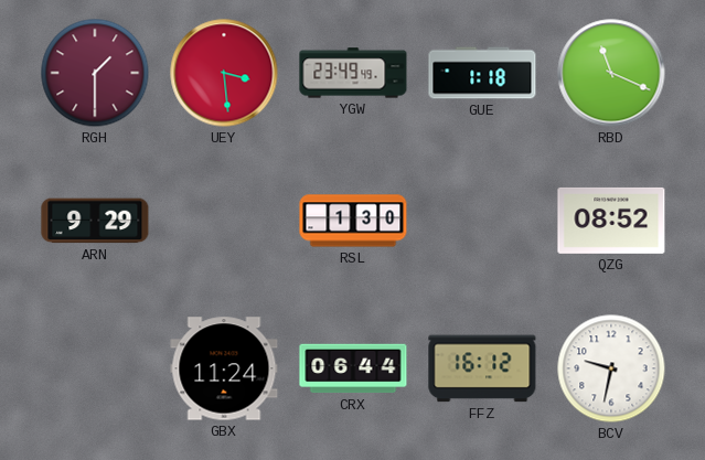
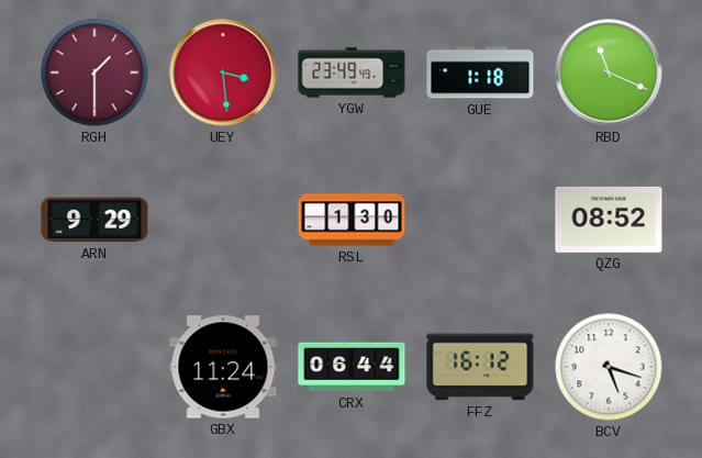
BCV: 9:32 -> 5:18
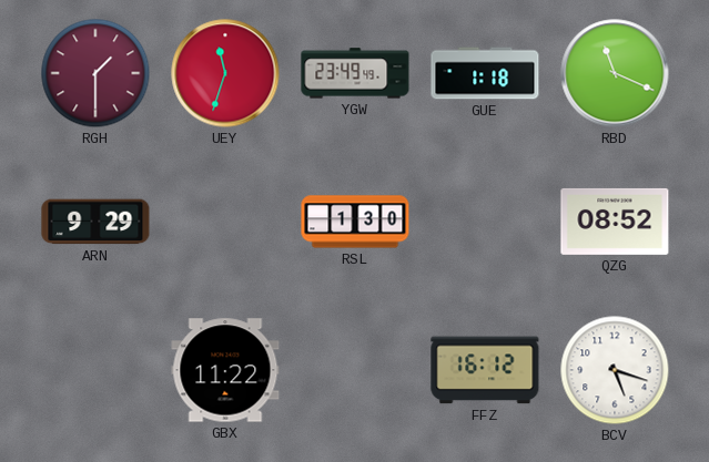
UEY: 3:29 -> 11:33
GBX: 11:24 -> 11:22
CRX: 06:44 -> none
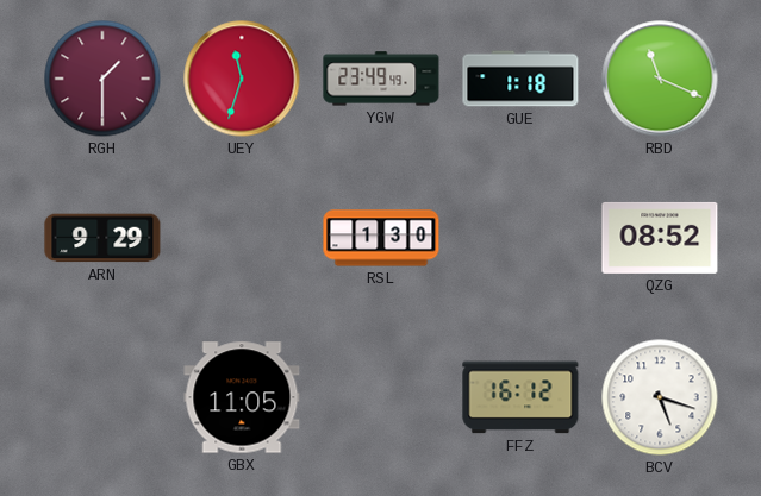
GBX: 11:22 -> 11:05
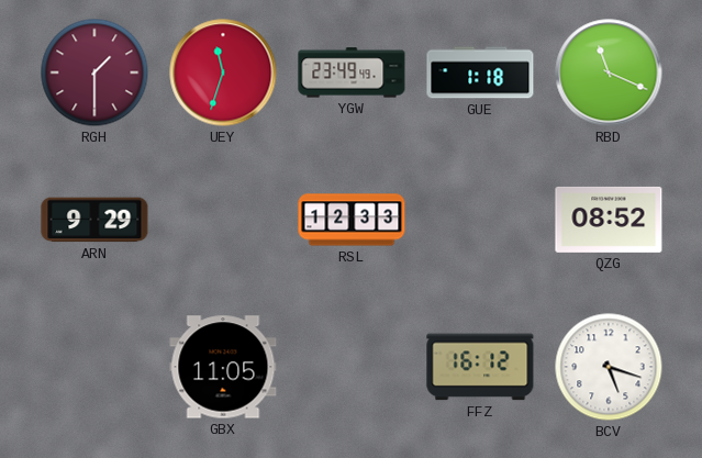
RSL: 1:30 -> 12:33
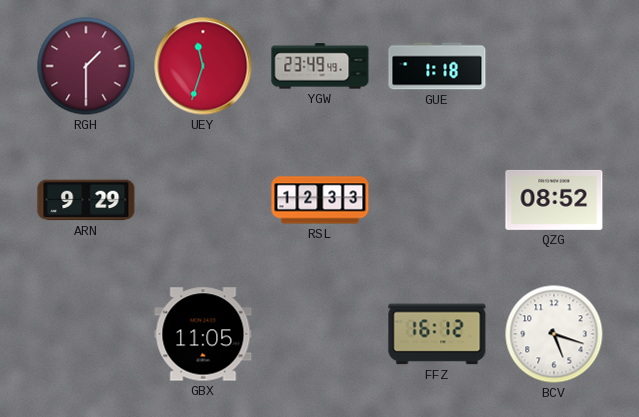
RBD: 11:19 -> none
